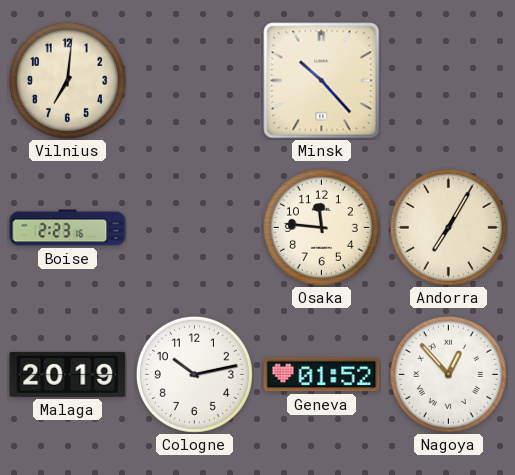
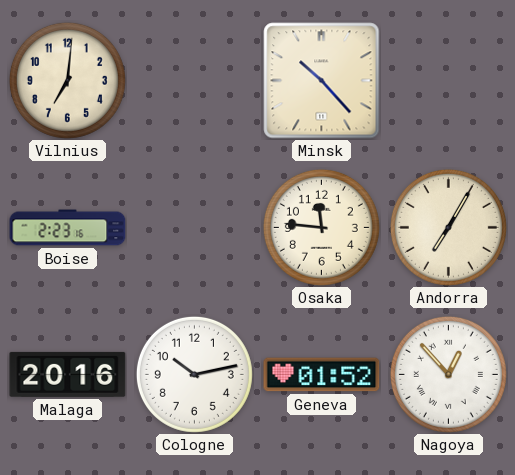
Malaga: 20:19 -> 20:16
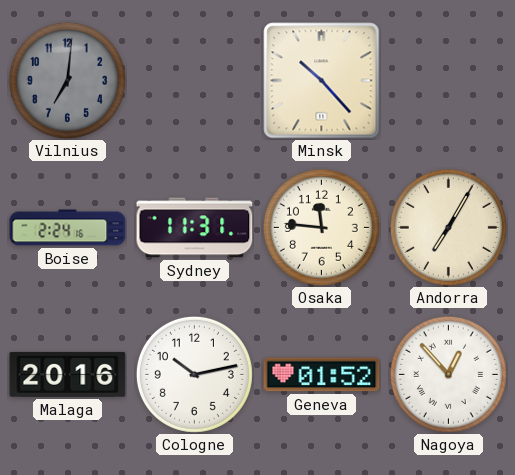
Vilnius dial: cream -> grey
Boise: 2:23 -> 2:24
Sydney: none -> 11:31
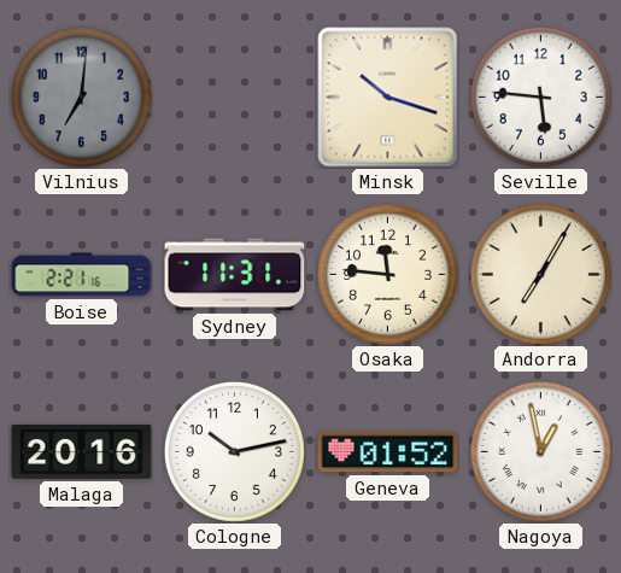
Minsk: 10:23 -> 10:18
Seville: none -> 5:46
Boise: 2:24 -> 2:21
Nagoya: 12:53 -> 12:58
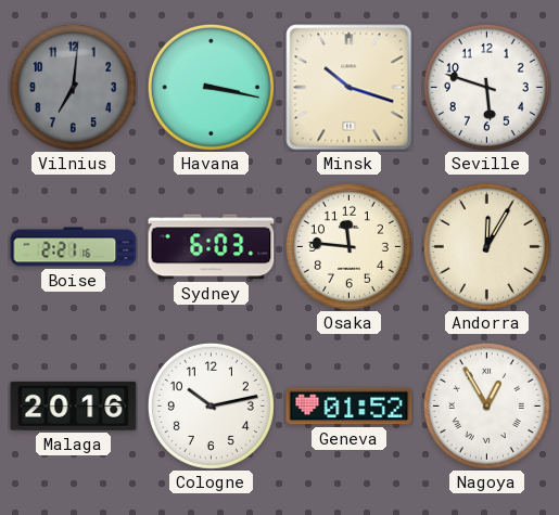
Havana: none -> 3:17
Seville: 5:46 -> 5:48
Sydney: 11:31 -> 6:03
Andorra: 7:05 -> 12:05
Nagoya: 12:58 -> 12:55
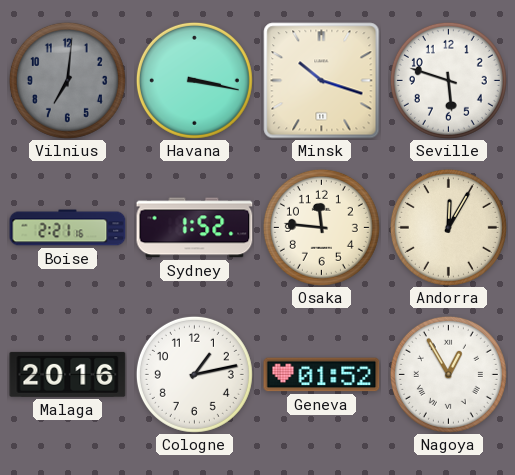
Sydney: 6:03 -> 1:52
Cologne: 10:13 -> 1:13
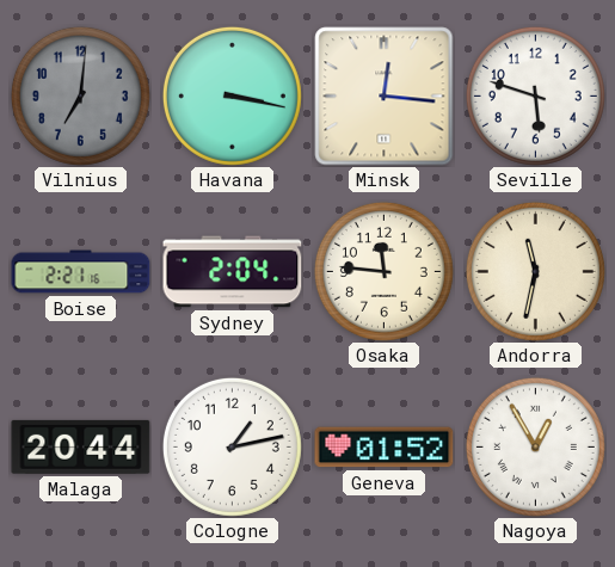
Minsk: 10:18 -> 12:16
Sydney: 1:52 -> 2:04
Andorra: 12:05 -> 11:32
Malaga: 20:16 -> 20:44
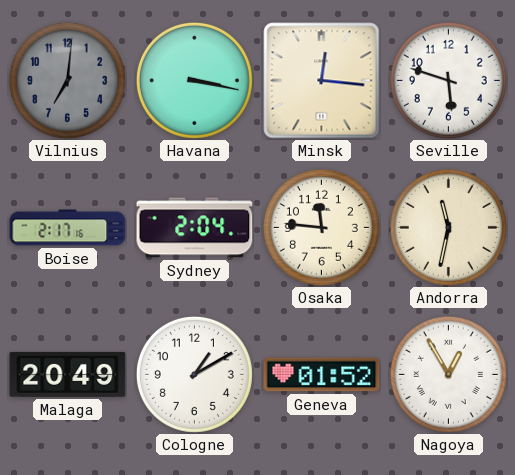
Boise: 2:21 -> 2:17
Malaga: 20:44 -> 20:49
Cologne: 1:13 -> 1:10
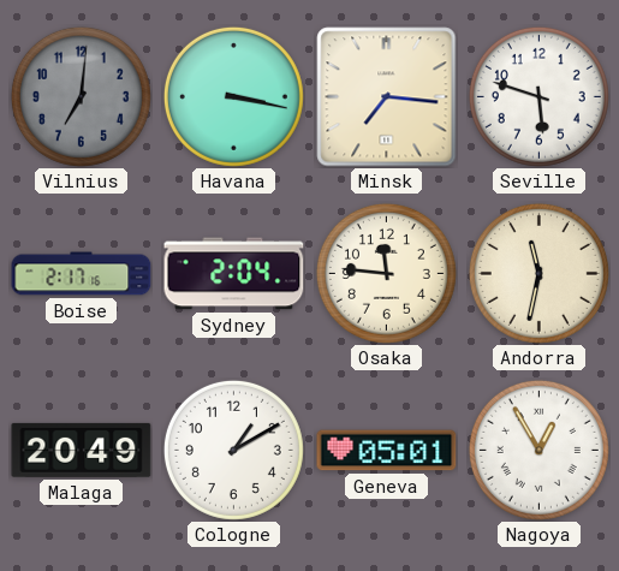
Minsk: 12:16 -> 7:16
Geneva: 01:52 -> 05:01
